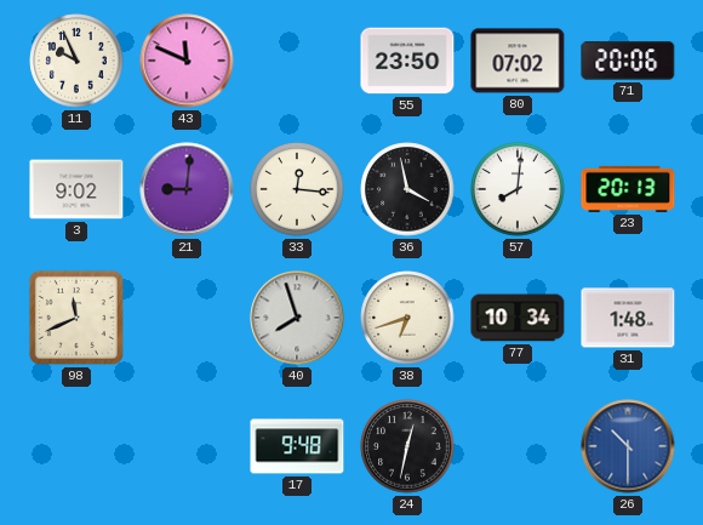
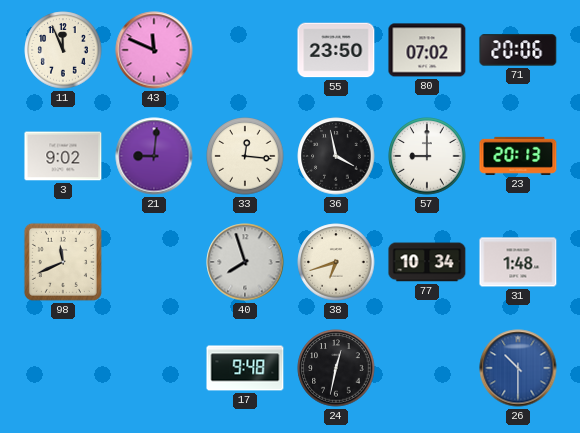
11: 9:56 -> 11:56
57: 8:01 -> 9:00
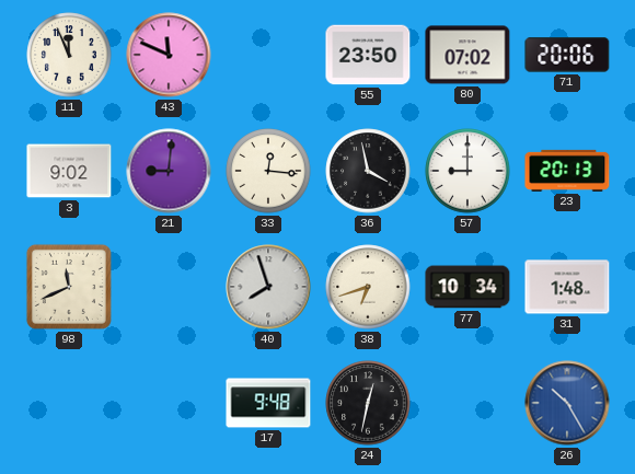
26: 10:30 -> 10:25
